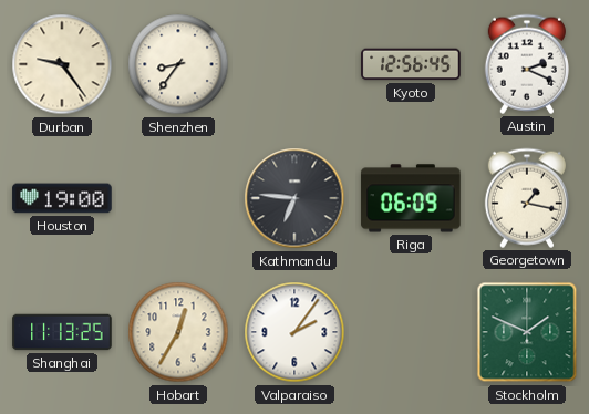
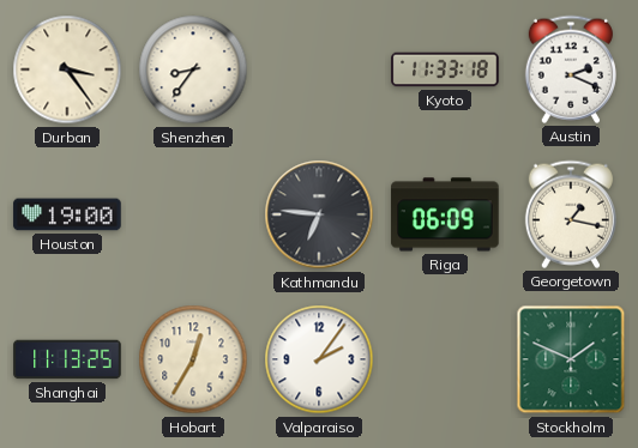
Durban: 9:24 -> 3:24
Kyoto: 12:56 -> 11:33
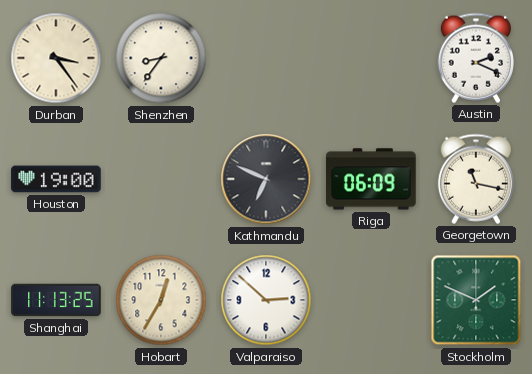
Kyoto: 11:33 -> none
Kathmandu: 6:46 -> 6:49
Georgetown: 1:17 -> 11:17
Valparaiso: 2:06 -> 2:52
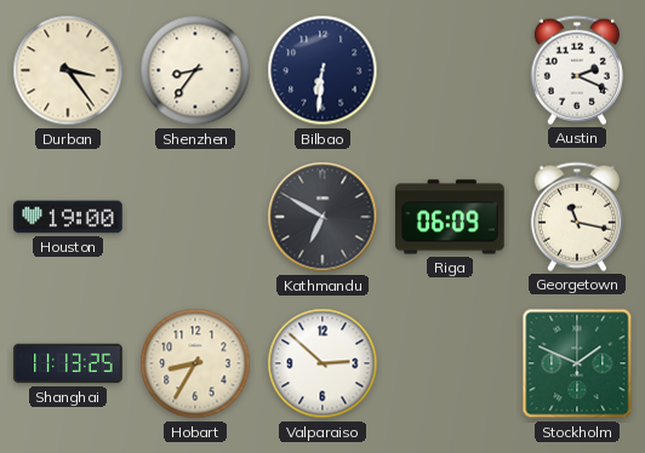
Bilbao: none -> 6:31
Kathmandu: 6:49 -> 6:50
Hobart: 12:35 -> 8:35
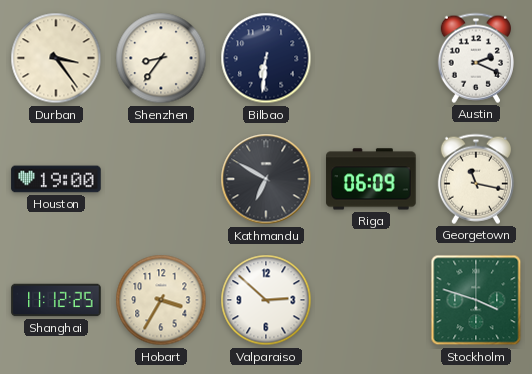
Shanghai: 11:13 -> 11:12
Hobart: 8:35 -> 3:35
Stockholm: 1:49 -> 3:48
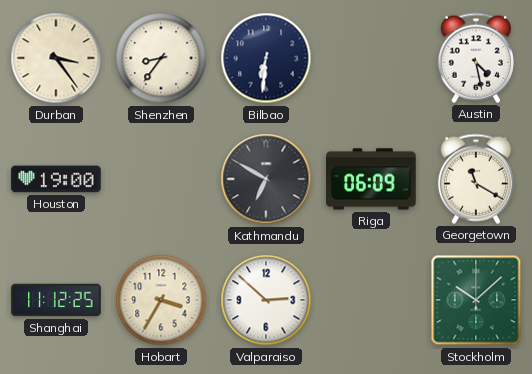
Austin: 2:19 -> 4:28
Georgetown: 11:17 -> 11:20
Stockholm: 3:48 -> 10:08
